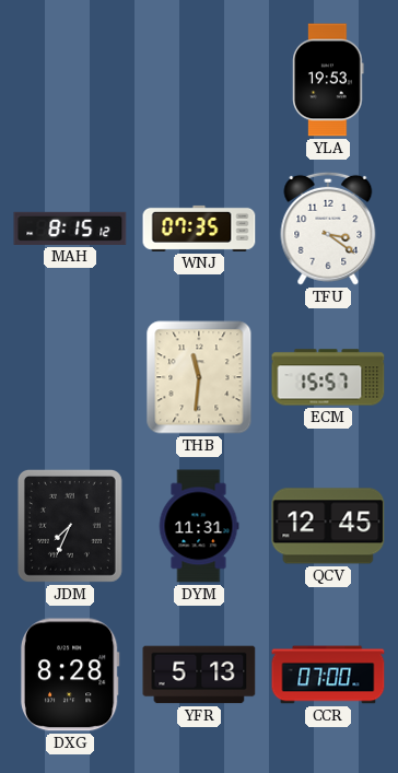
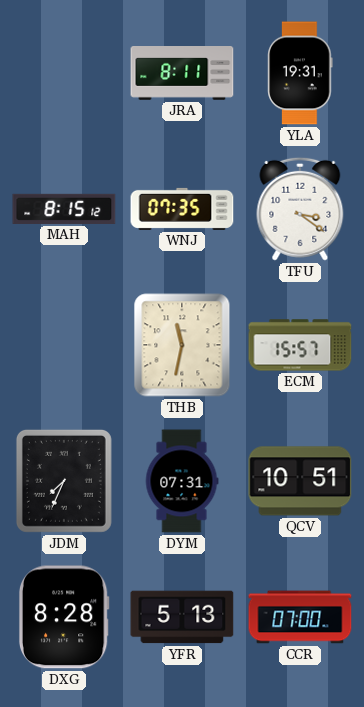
JRA: none -> 8:11
YLA: 19:53 -> 19:31
THB: 11:31 -> 11:32
DYM: 11:31 -> 07:31
QCV: 12:45 -> 10:51
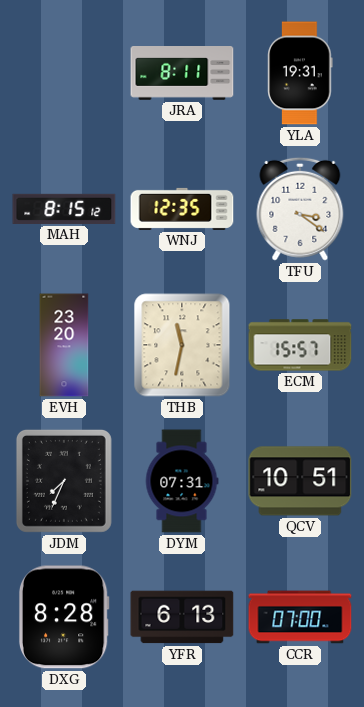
WNJ: 07:35 -> 12:35
EVH: none -> 23:20
YFR: 5:13 -> 6:13
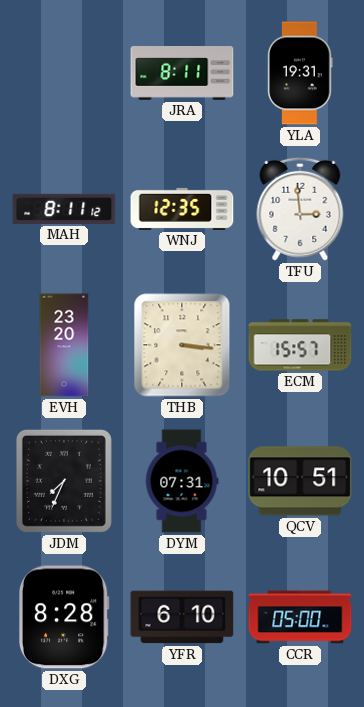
MAH: 8:15 -> 8:11
TFU: 3:21 -> 2:59
THB: 11:32 -> 3:16
YFR: 6:13 -> 6:10
CCR: 07:00 -> 05:00
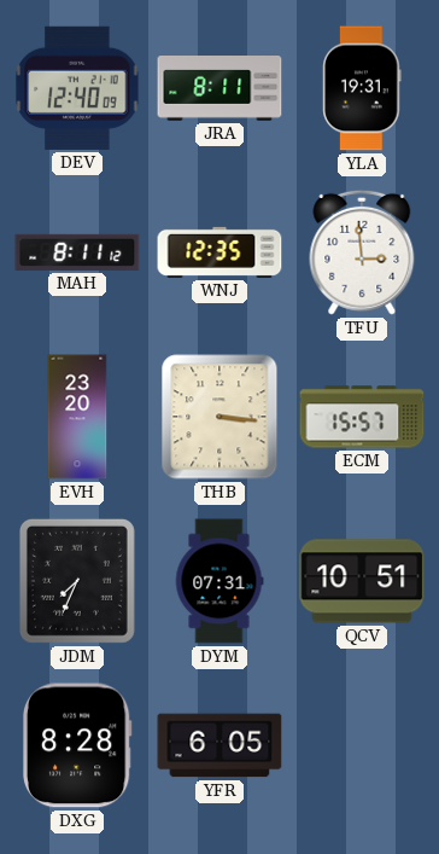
DEV: none -> 12:40
YFR: 6:10 -> 6:05
CCR: 05:00 -> none
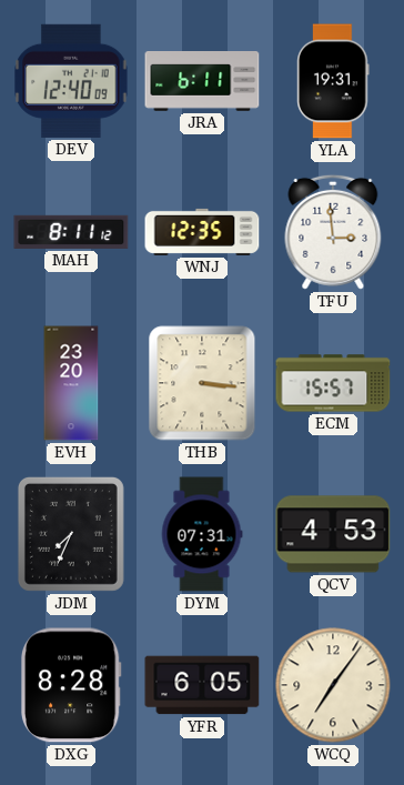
JRA: 8:11 -> 6:11
QCV: 10:51 -> 4:53
WCQ: none -> 7:06
